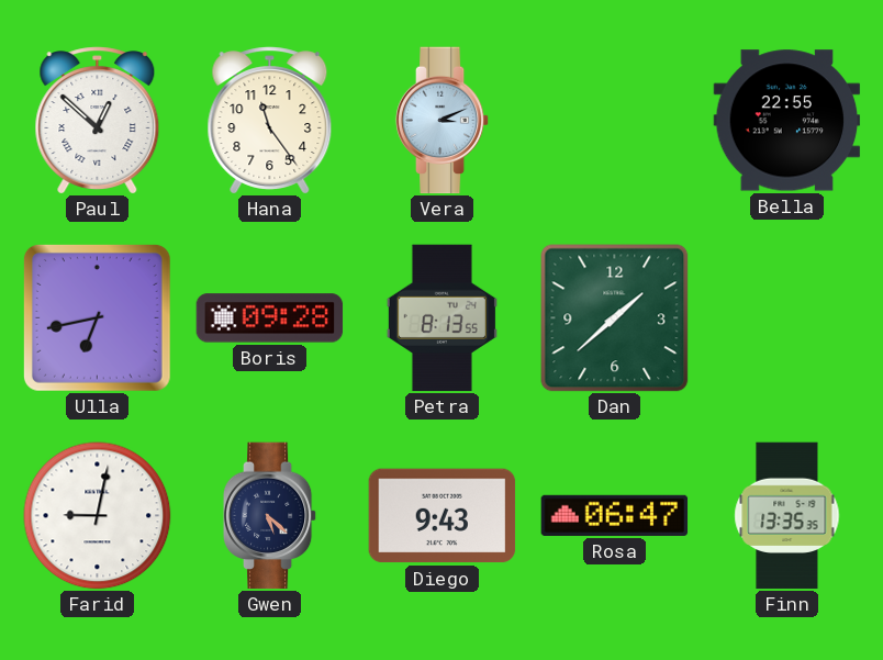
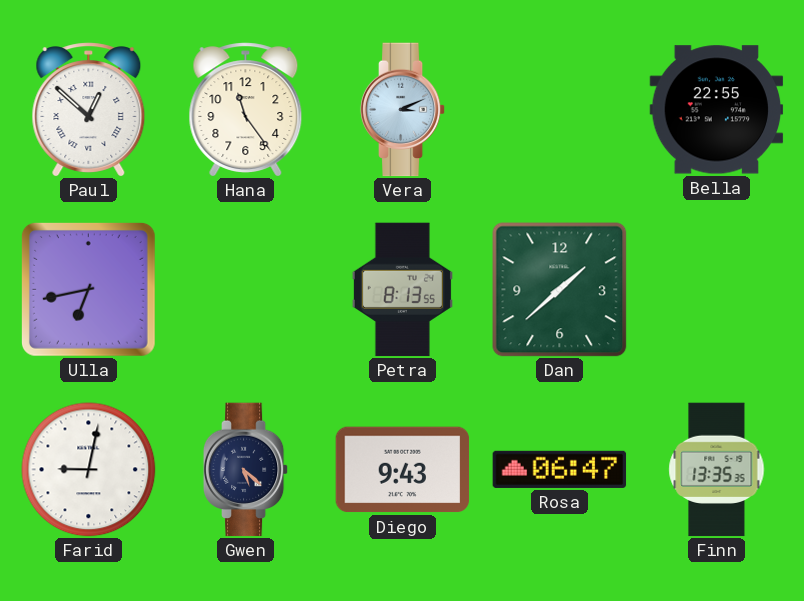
Boris: 09:28 -> none
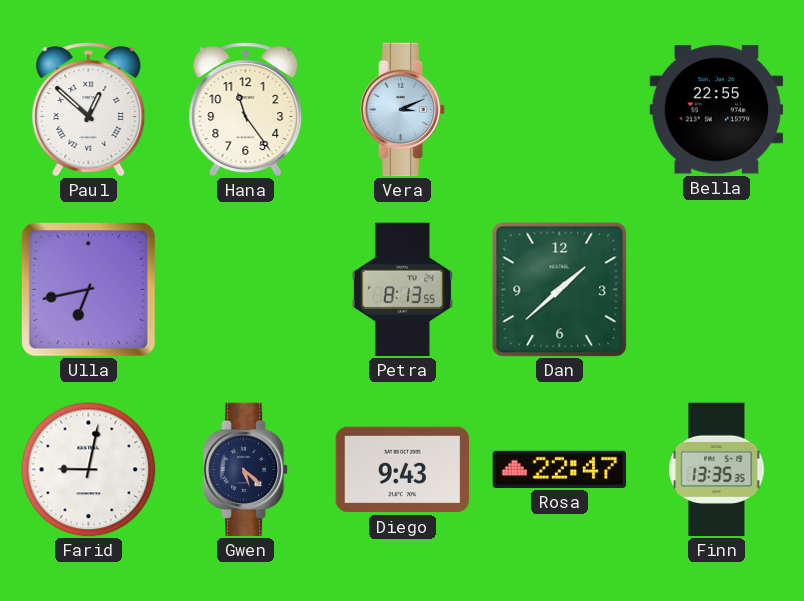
Rosa: 06:47 -> 22:47
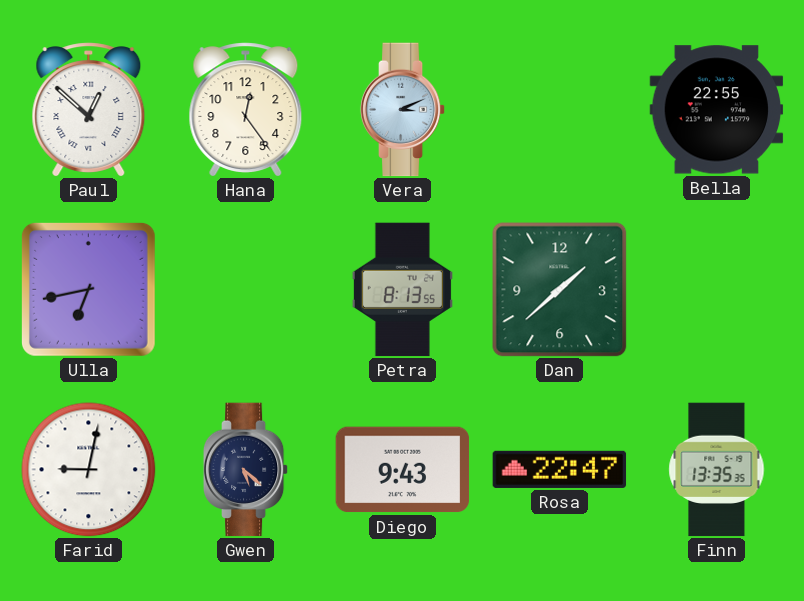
Hana: 11:24 -> 12:24
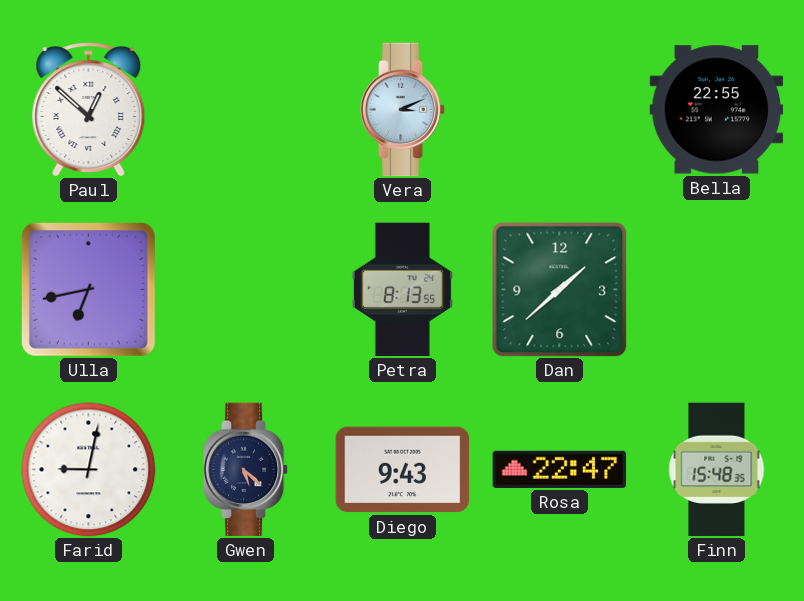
Hana: 12:24 -> none
Finn: 13:35 -> 15:48
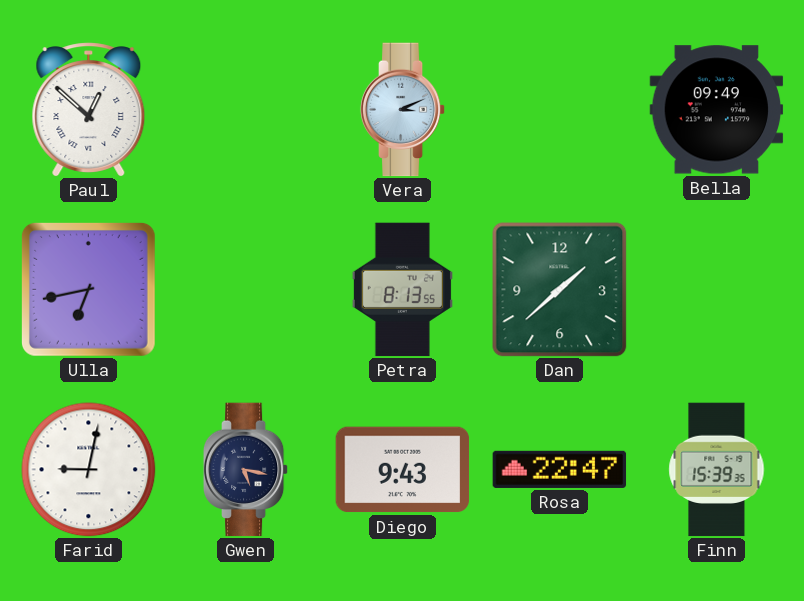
Bella: 22:55 -> 09:49
Gwen: 5:22 -> 5:17
Finn: 15:48 -> 15:39
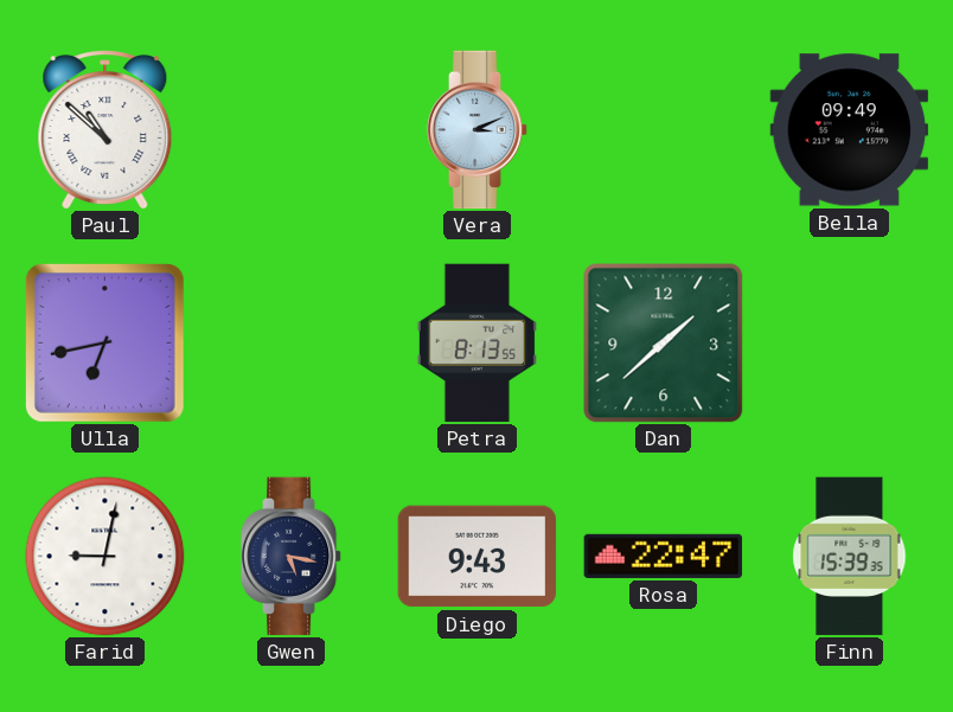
Paul: 12:52 -> 10:52
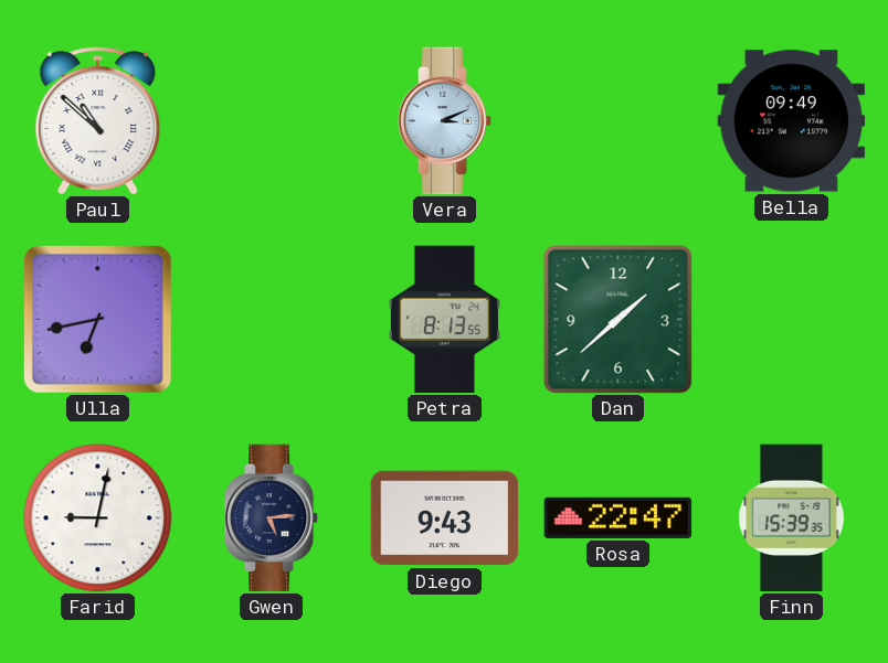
Gwen: 5:17 -> 5:14
